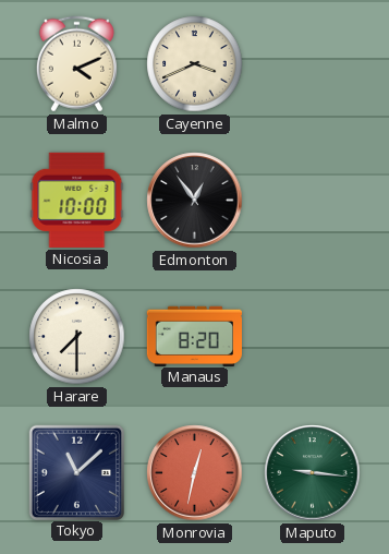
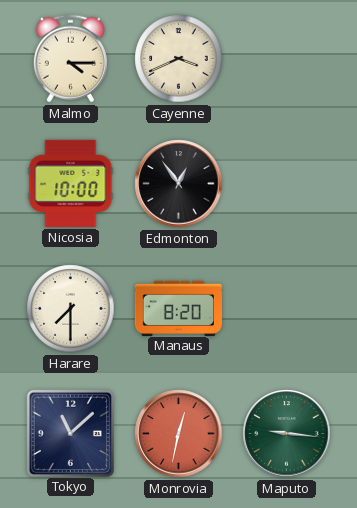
Malmo: 4:11 -> 4:15
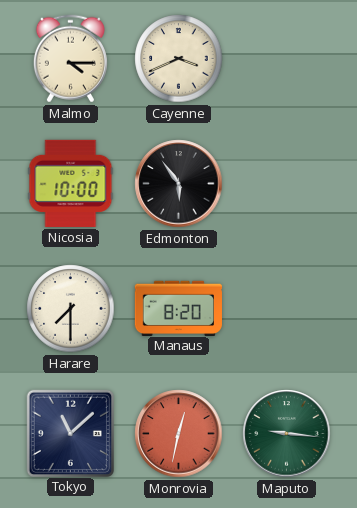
Edmonton: 12:54 -> 5:54
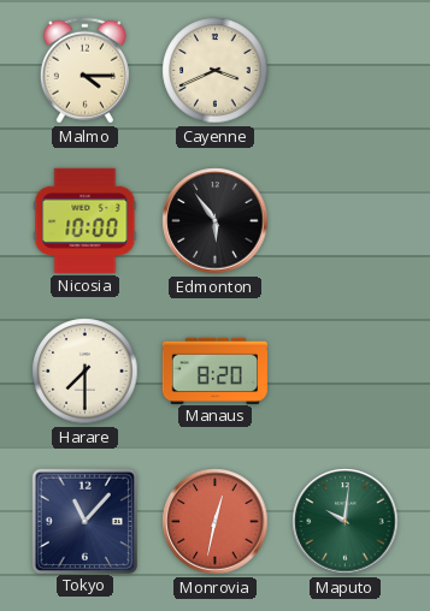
Tokyo: 11:08 -> 11:07
Maputo: 9:16 -> 10:01
